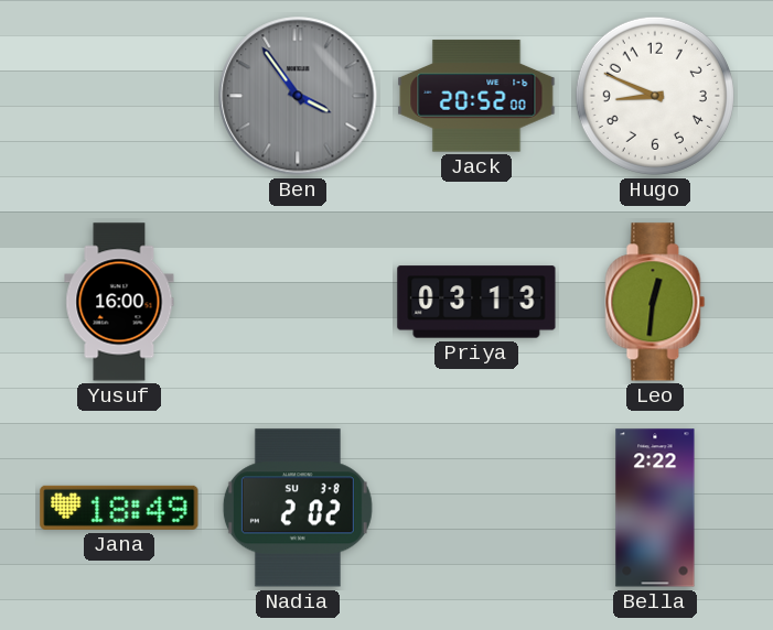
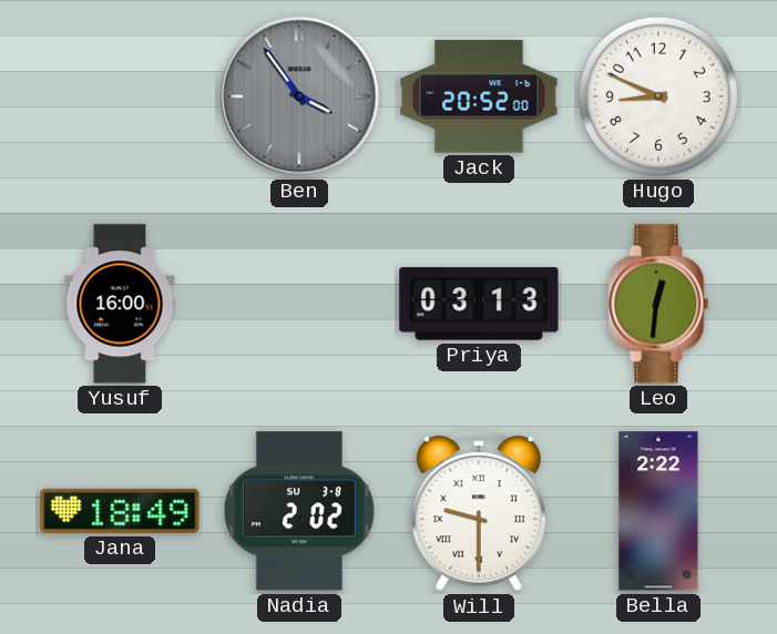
Will: none -> 9:30
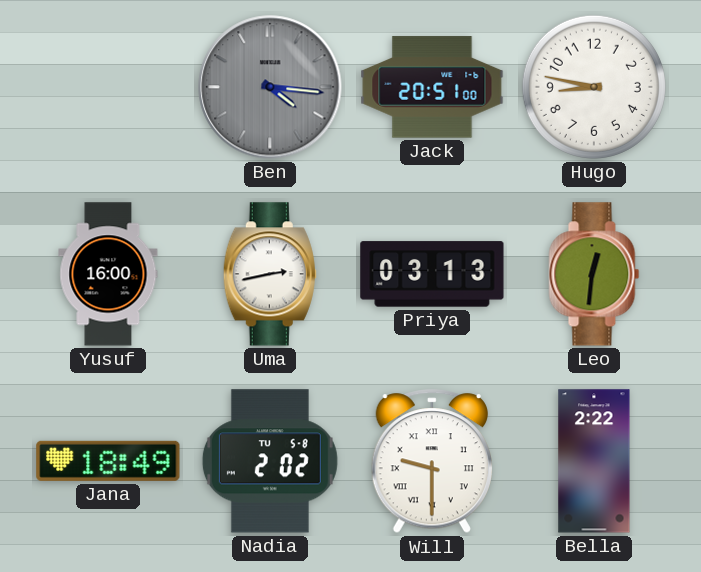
Ben: 3:54 -> 4:16
Jack: 20:52 -> 20:51
Hugo: 8:49 -> 8:47
Uma: none -> 2:43
Nadia date: SU 3-8 -> TU 5-8
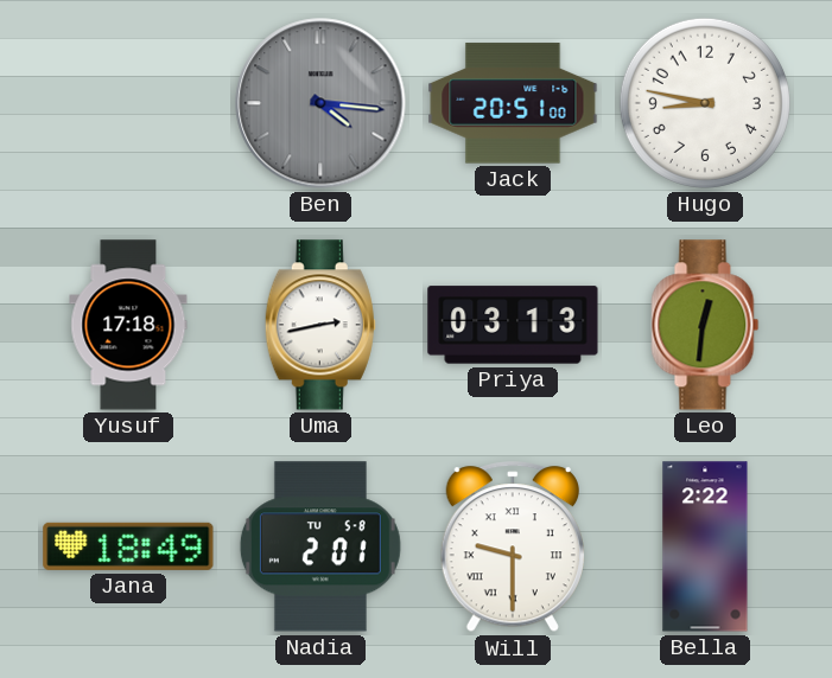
Yusuf: 16:00 -> 17:18
Nadia: 2:02 -> 2:01
